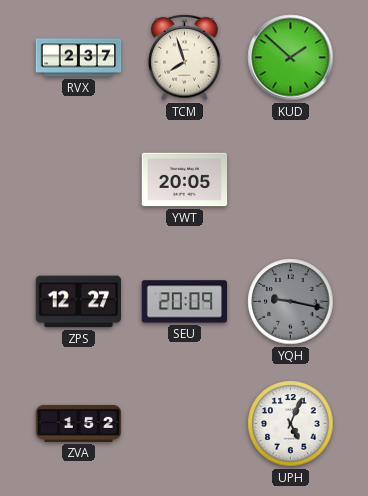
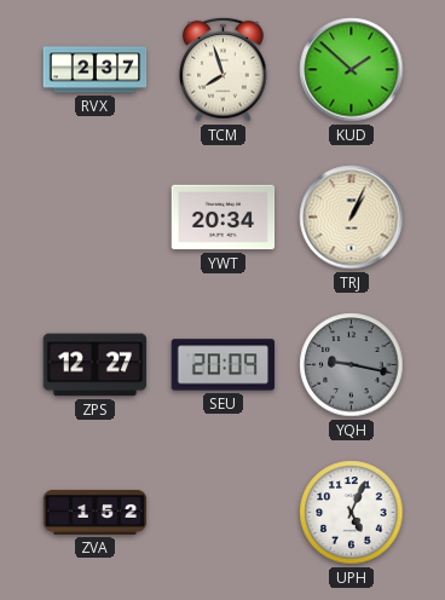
YWT: 20:05 -> 20:34
TRJ: none -> 1:04
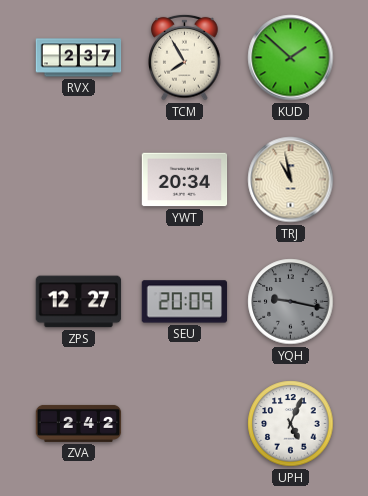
TCM: 7:57 -> 7:55
TRJ: 1:04 -> 10:58
ZVA: 1:52 -> 2:42
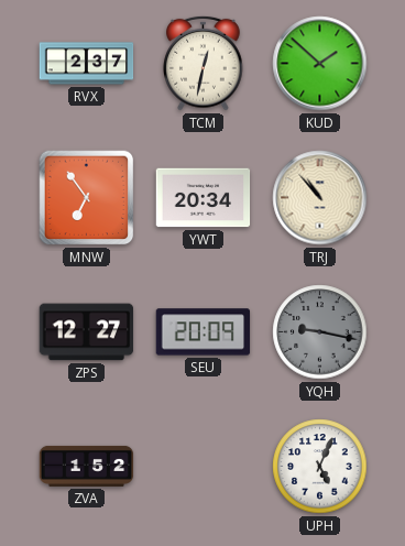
TCM: 7:55 -> 12:32
MNW: none -> 6:54
TRJ: 10:58 -> 10:53
ZVA: 2:42 -> 1:52
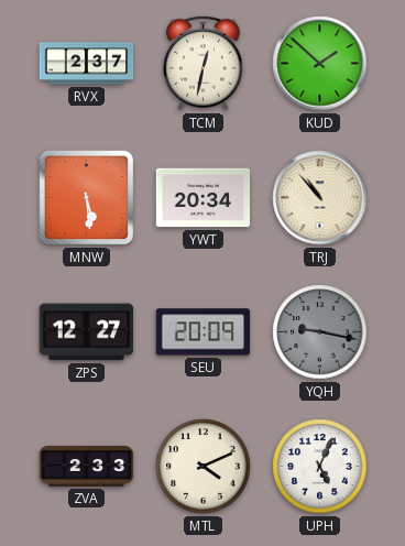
MNW: 6:54 -> 5:29
ZVA: 1:52 -> 2:33
MTL: none -> 4:11
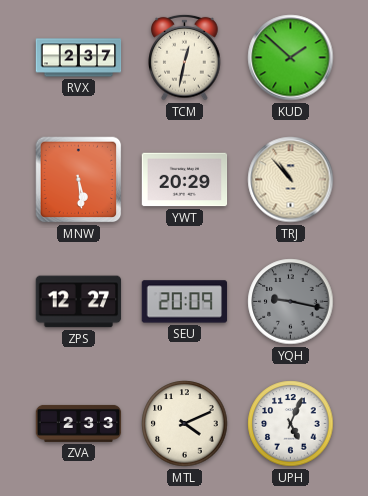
YWT: 20:34 -> 20:29
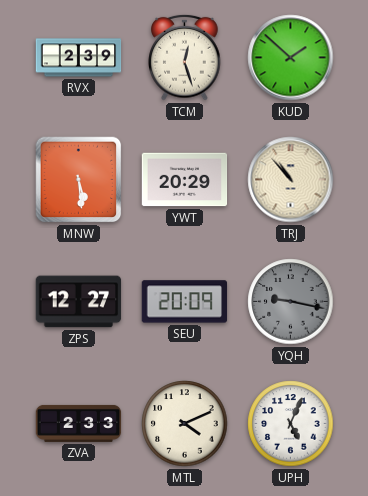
RVX: 2:37 -> 2:39
TCM: 12:32 -> 12:27
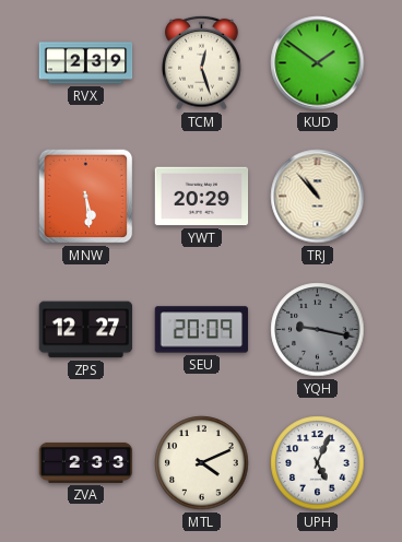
KUD: 1:52 -> 1:51
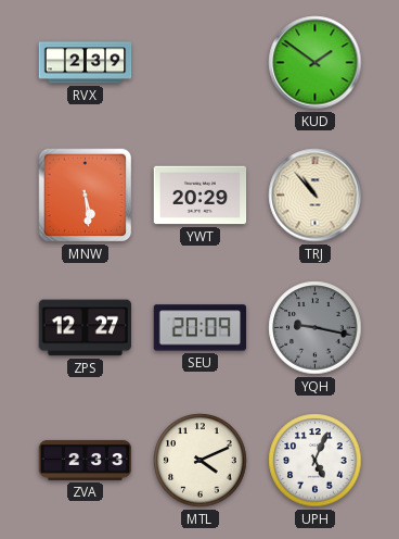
TCM: 12:27 -> none
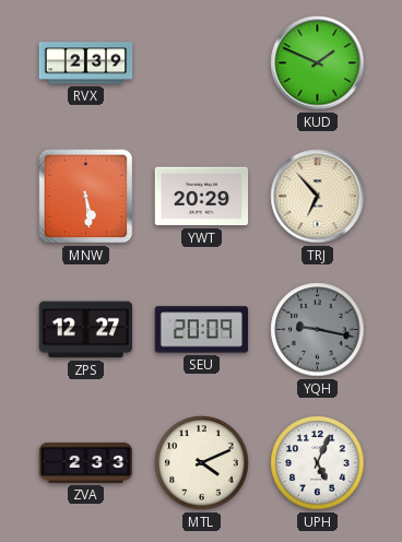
KUD: 1:51 -> 1:49
TRJ: 10:53 -> 6:53
